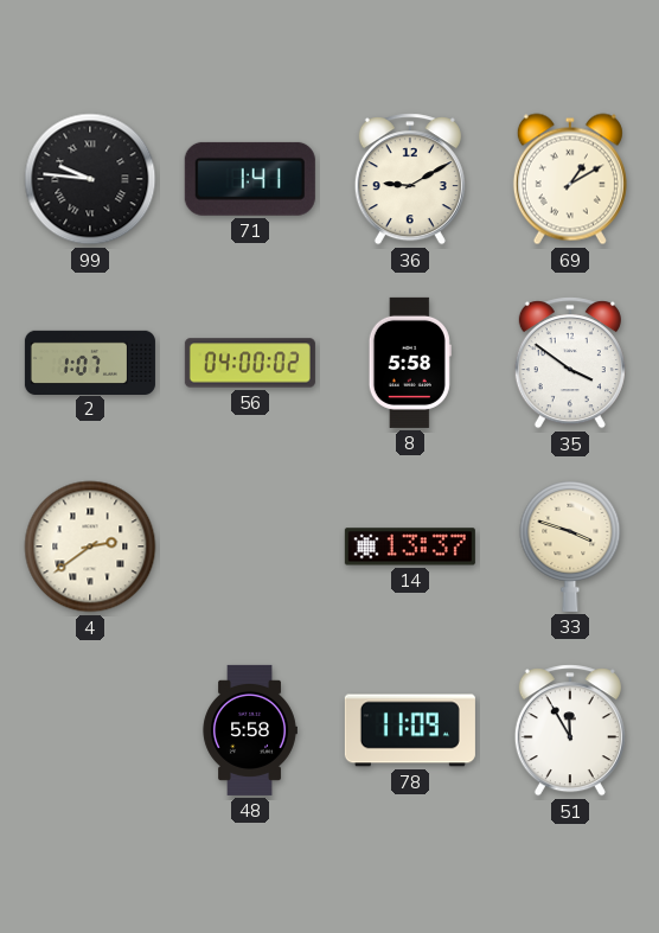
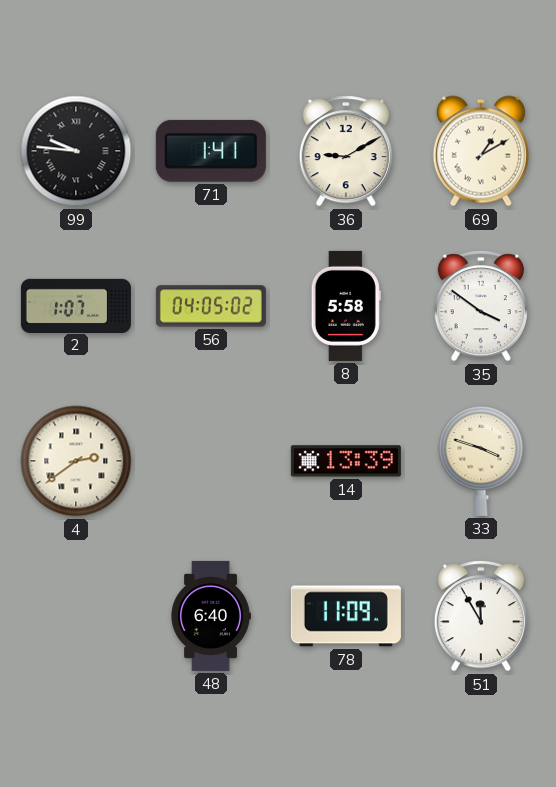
56: 04:00 -> 04:05
14: 13:37 -> 13:39
48: 5:58 -> 6:40
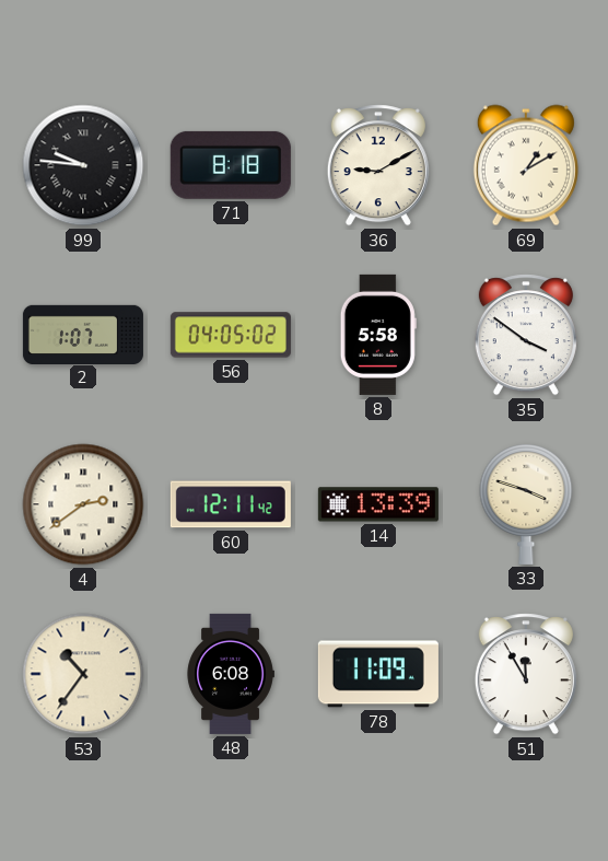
71: 1:41 -> 8:18
60: none -> 12:11
53: none -> 10:36
48: 6:40 -> 6:08
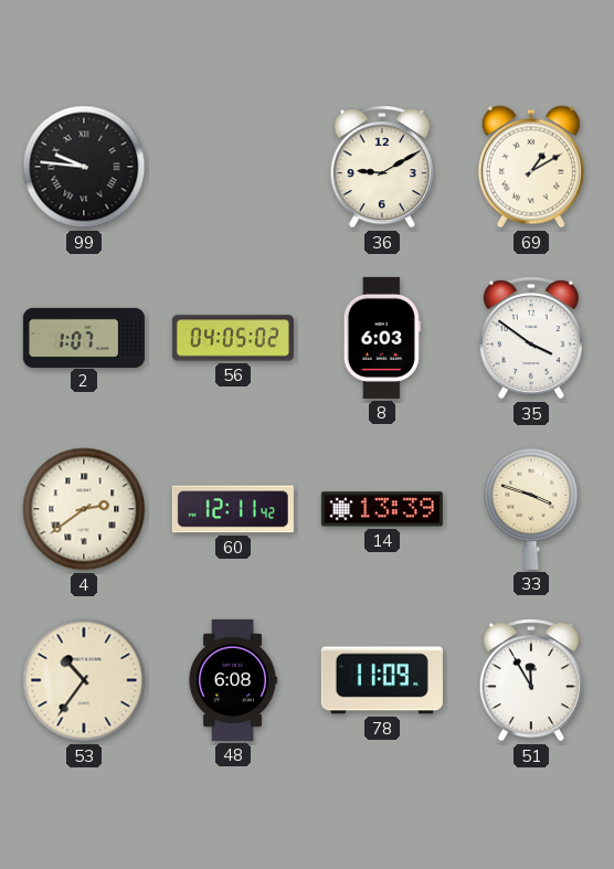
71: 8:18 -> none
8: 5:58 -> 6:03
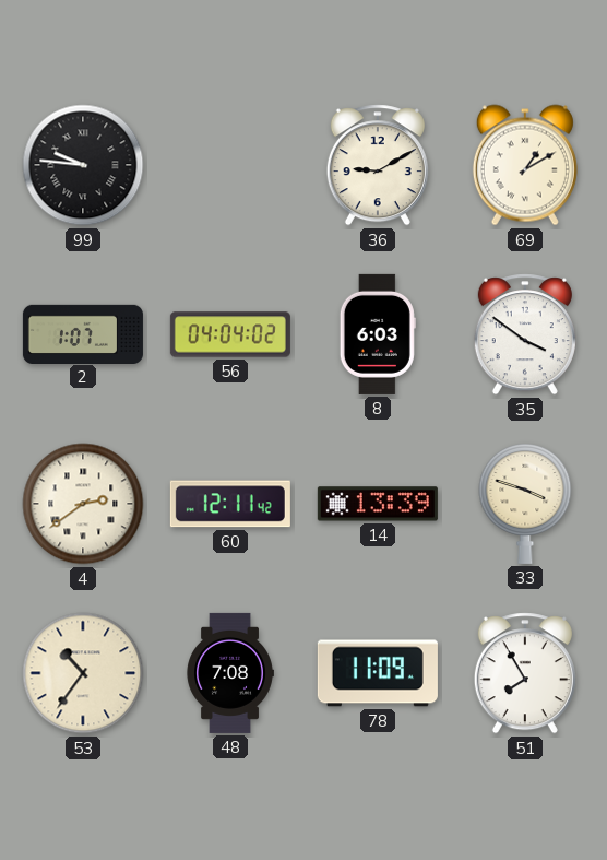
56: 04:05 -> 04:04
48: 6:08 -> 7:08
51: 11:55 -> 7:55
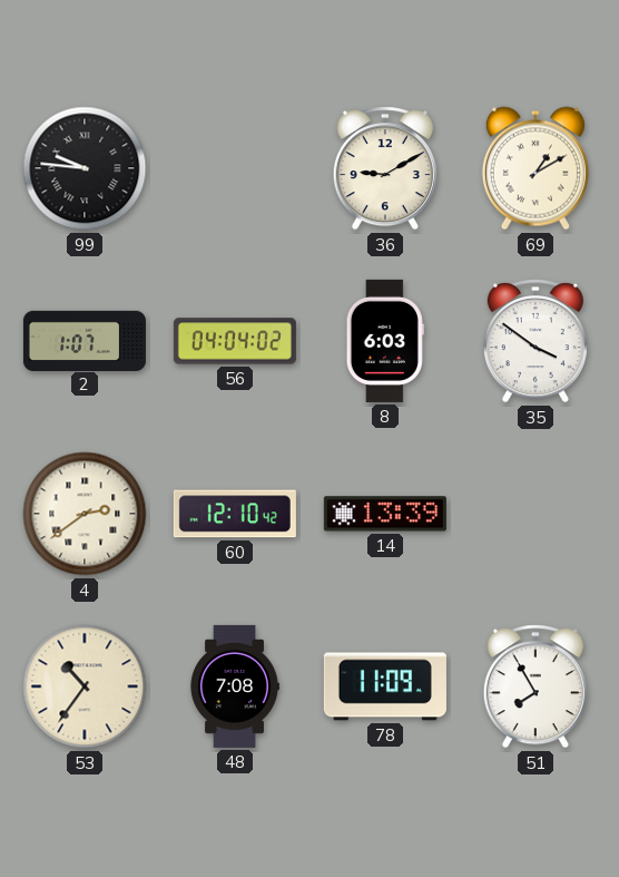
60: 12:11 -> 12:10
33: 3:48 -> none
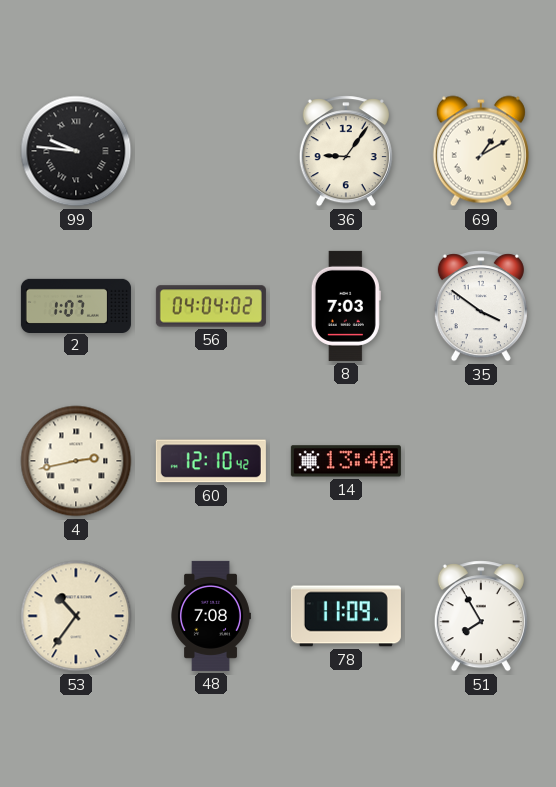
36: 9:10 -> 9:06
8: 6:03 -> 7:03
4: 2:39 -> 2:43
14: 13:39 -> 13:40
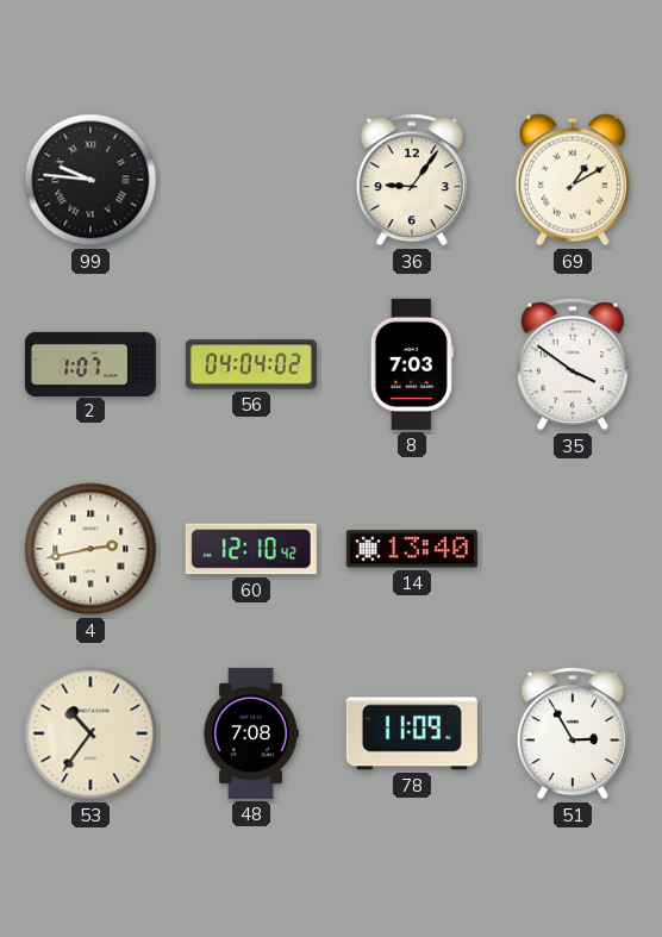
51: 7:55 -> 2:55
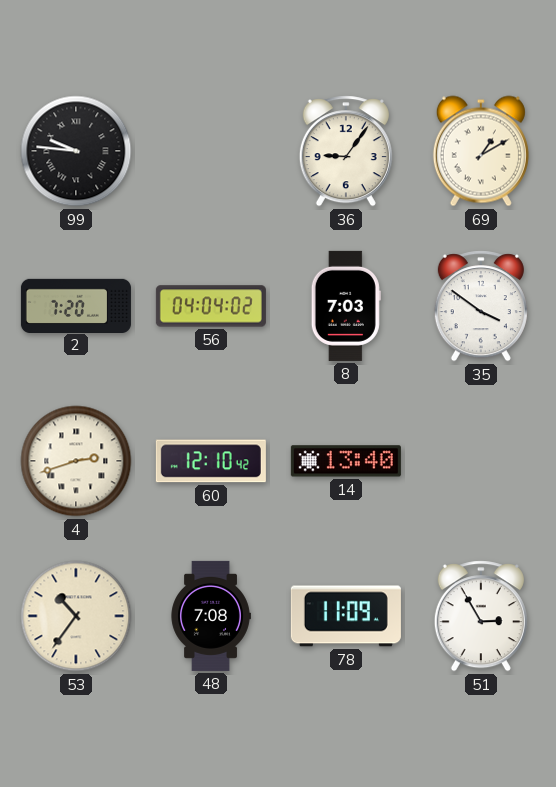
2: 1:07 -> 7:20
4: 2:43 -> 2:42
